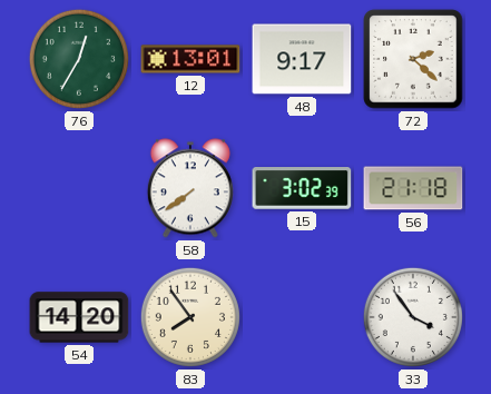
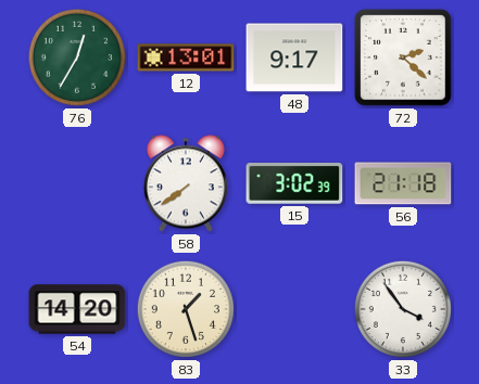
83: 7:54 -> 1:27
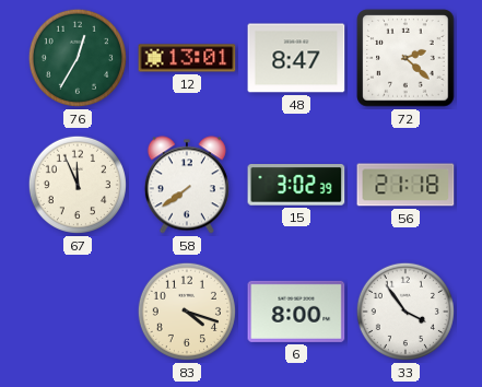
48: 9:17 -> 8:47
67: none -> 11:56
54: 14:20 -> none
83: 1:27 -> 4:18
6: none -> 8:00
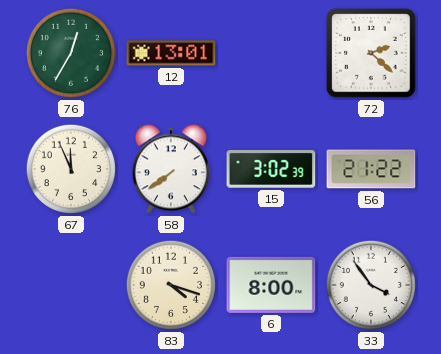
48: 8:47 -> none
56: 21:18 -> 21:22
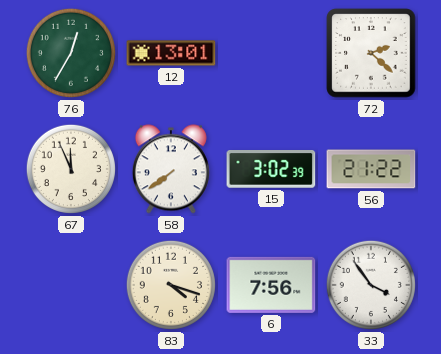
6: 8:00 -> 7:56
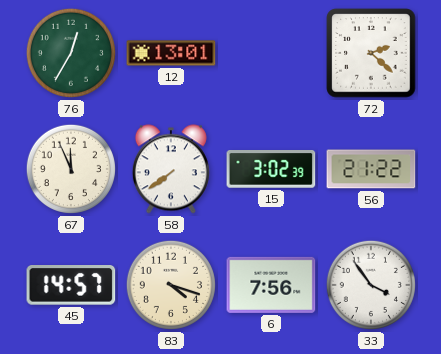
45: none -> 14:57
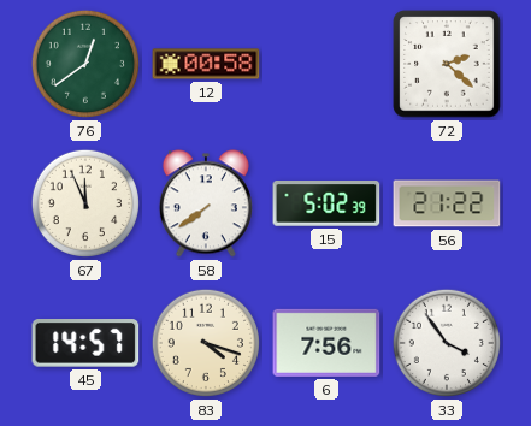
76: 12:35 -> 12:39
12: 13:01 -> 00:58
15: 3:02 -> 5:02
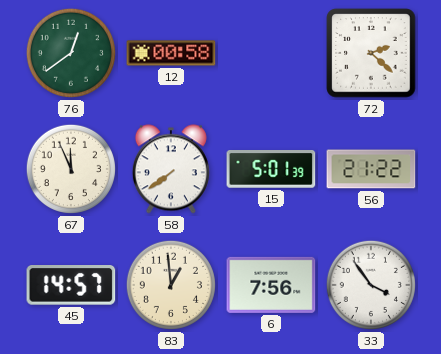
15: 5:02 -> 5:01
83: 4:18 -> 12:59
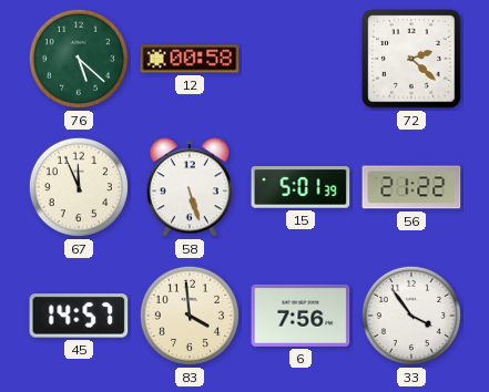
76: 12:39 -> 5:22
58: 7:39 -> 5:27
83: 12:59 -> 3:59
